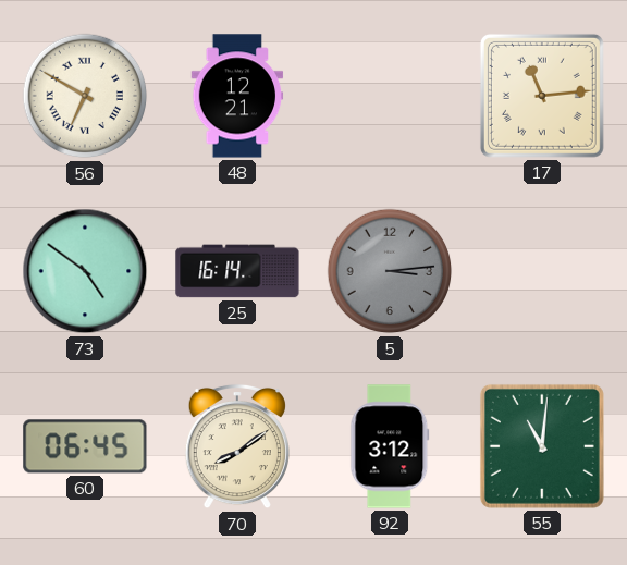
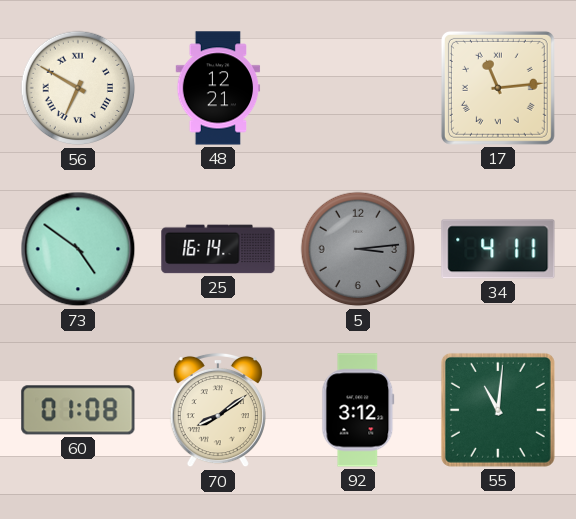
34: none -> 4:11
60: 06:45 -> 01:08
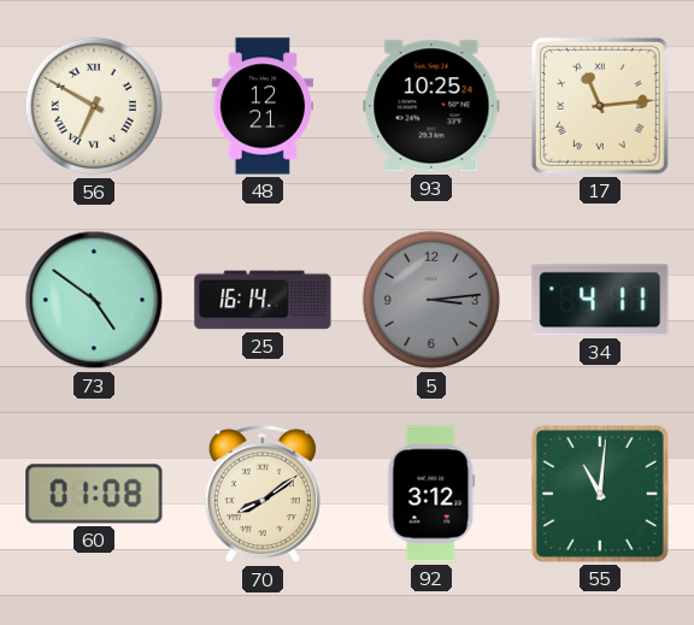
93: none -> 10:25
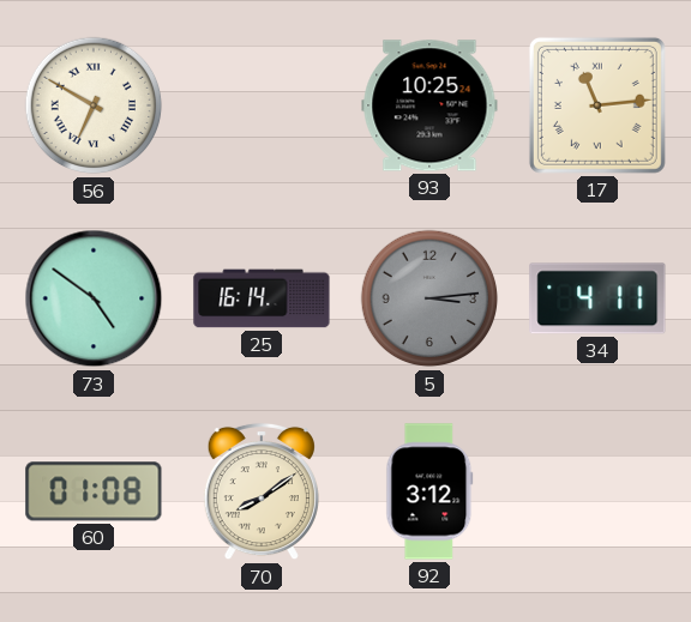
48: 12:21 -> none
55: 11:01 -> none
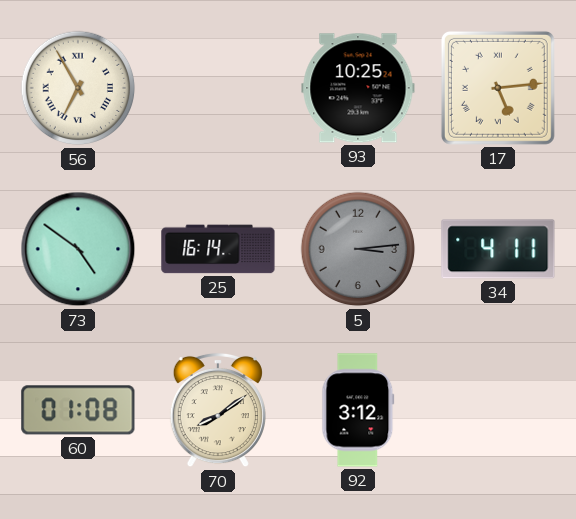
56: 6:50 -> 6:55
17: 11:14 -> 5:14
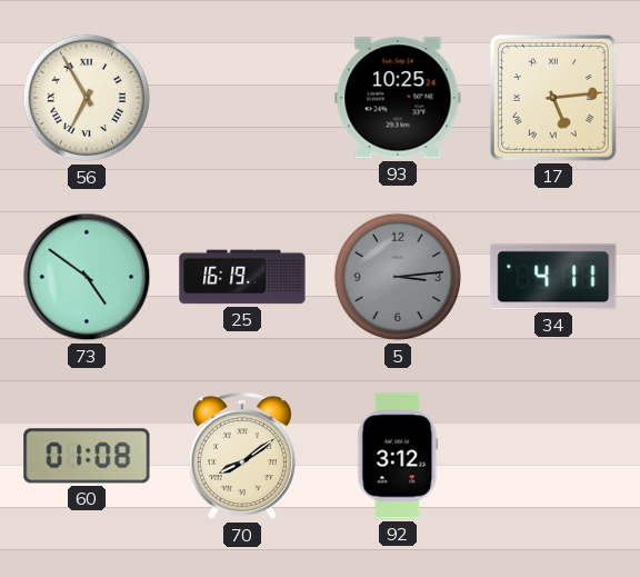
25: 16:14 -> 16:19
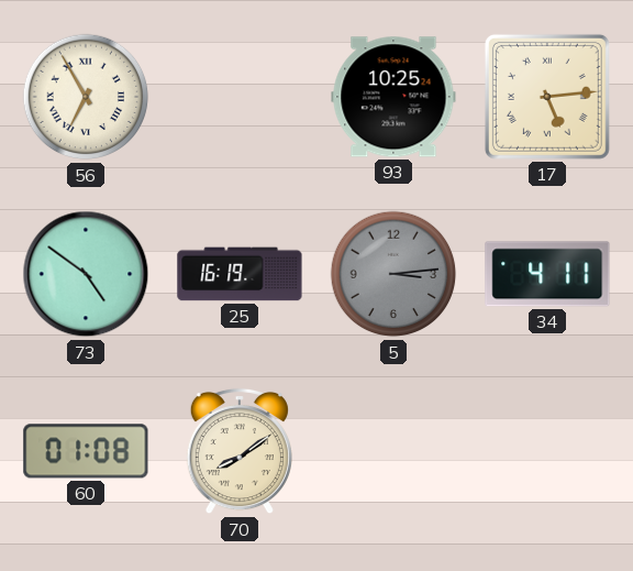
92: 3:12 -> none
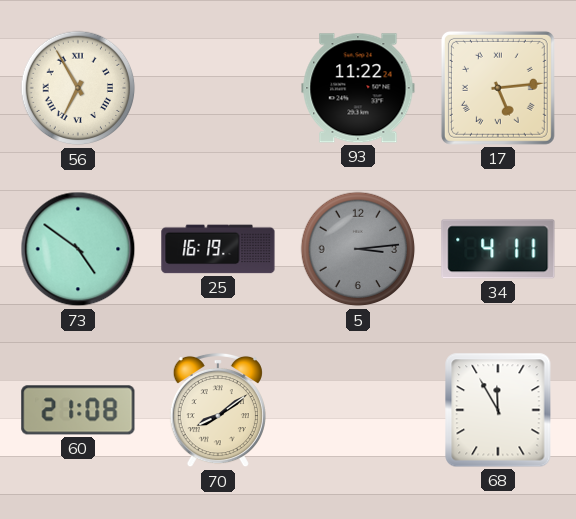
93: 10:25 -> 11:22
60: 01:08 -> 21:08
68: none -> 11:55
